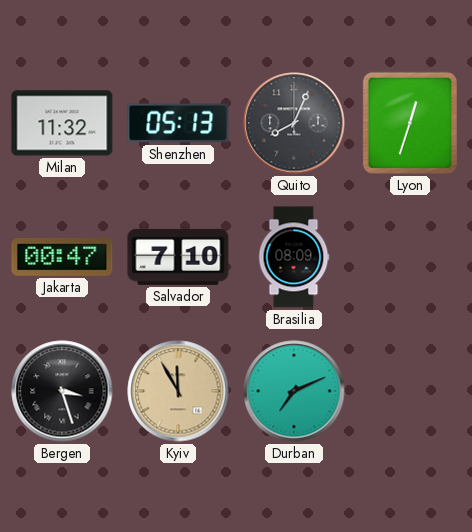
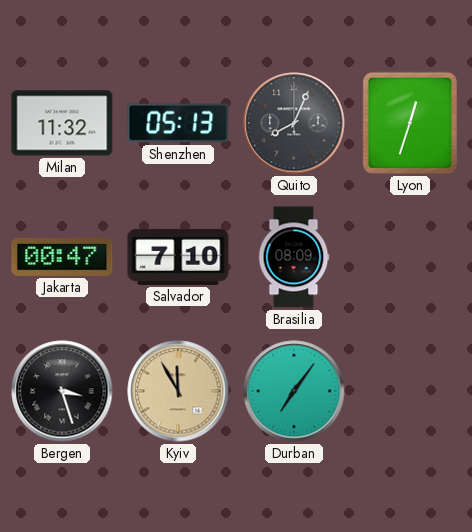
Durban: 7:11 -> 7:06
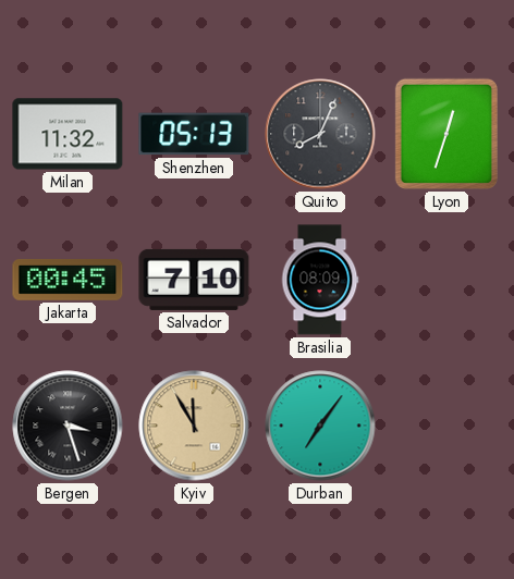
Jakarta: 00:47 -> 00:45
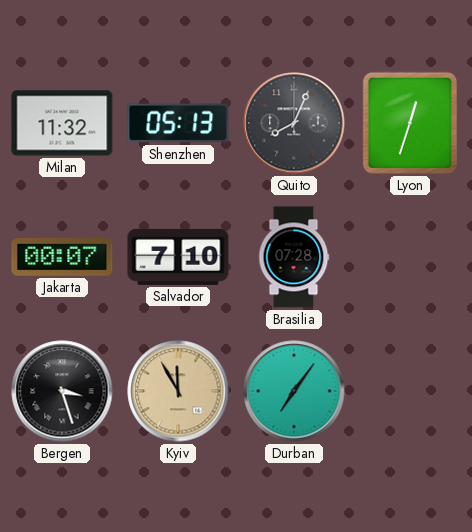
Jakarta: 00:45 -> 00:07
Brasilia: 08:09 -> 07:28
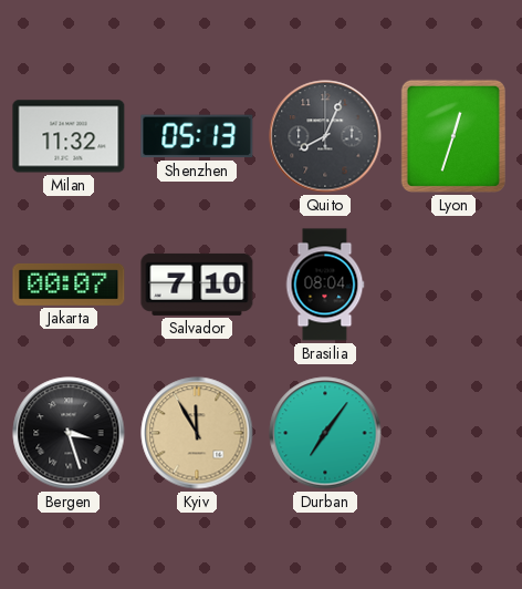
Brasilia: 07:28 -> 08:04
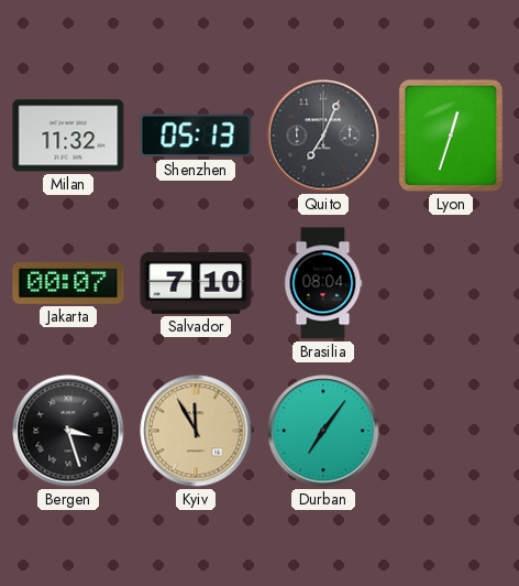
Quito: 8:04 -> 7:04
